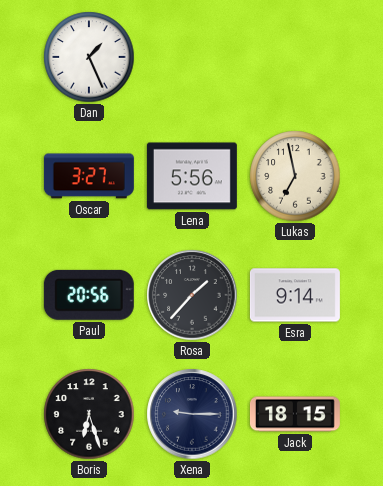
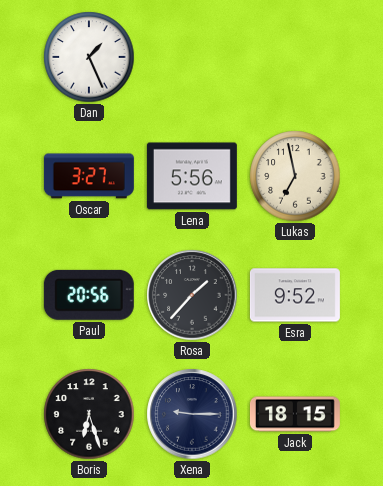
Esra: 9:14 -> 9:52
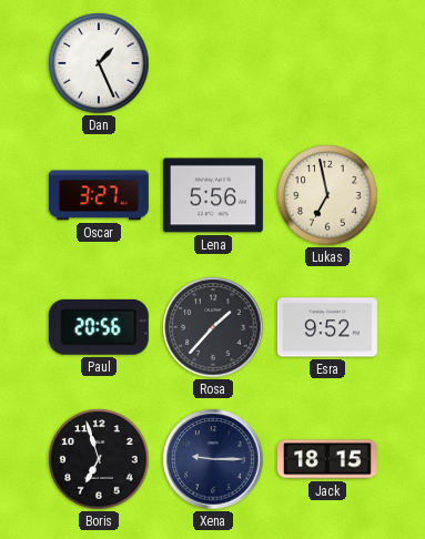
Boris: 6:27 -> 6:57
